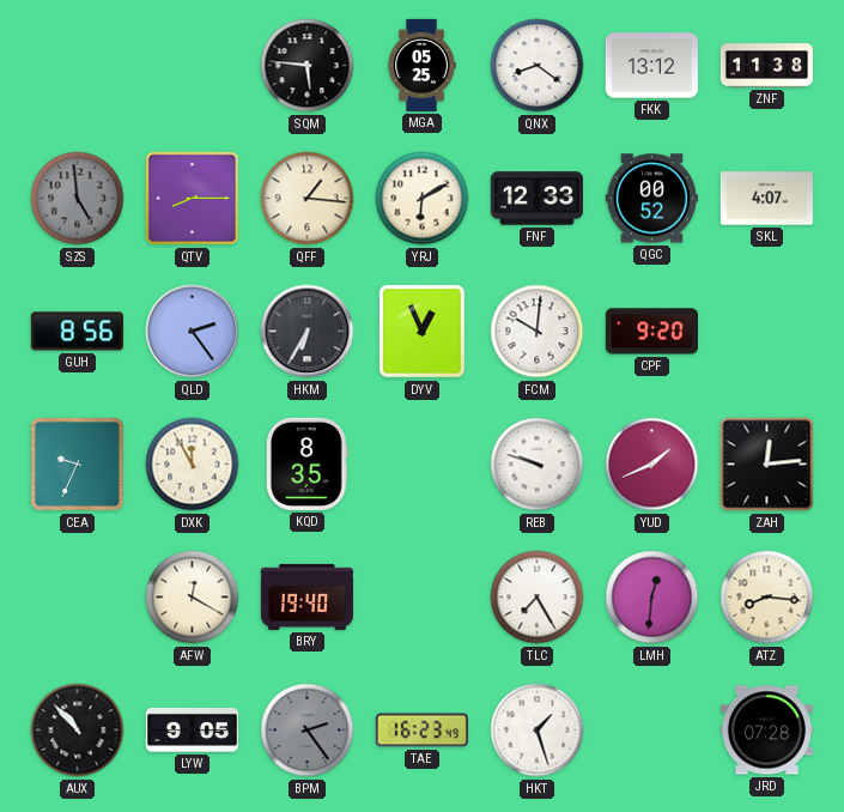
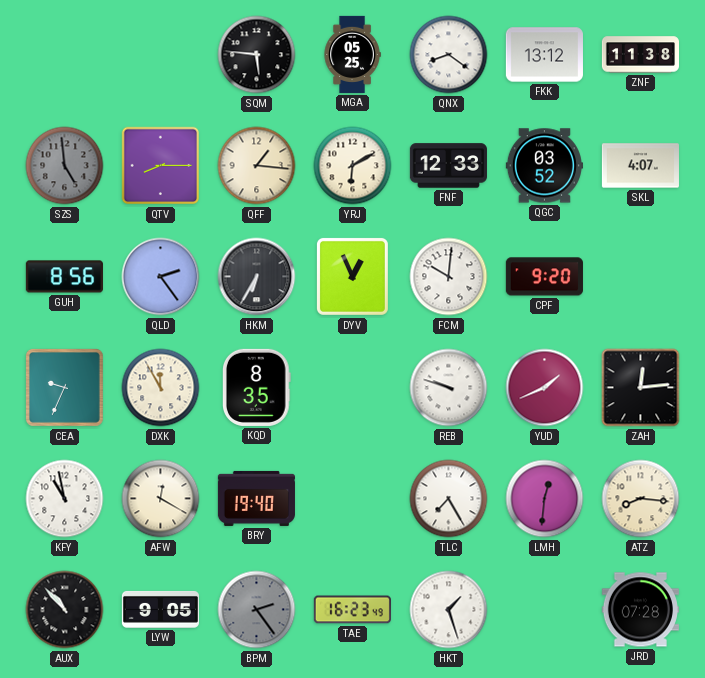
QGC: 00:52 -> 03:52
KFY: none -> 10:58
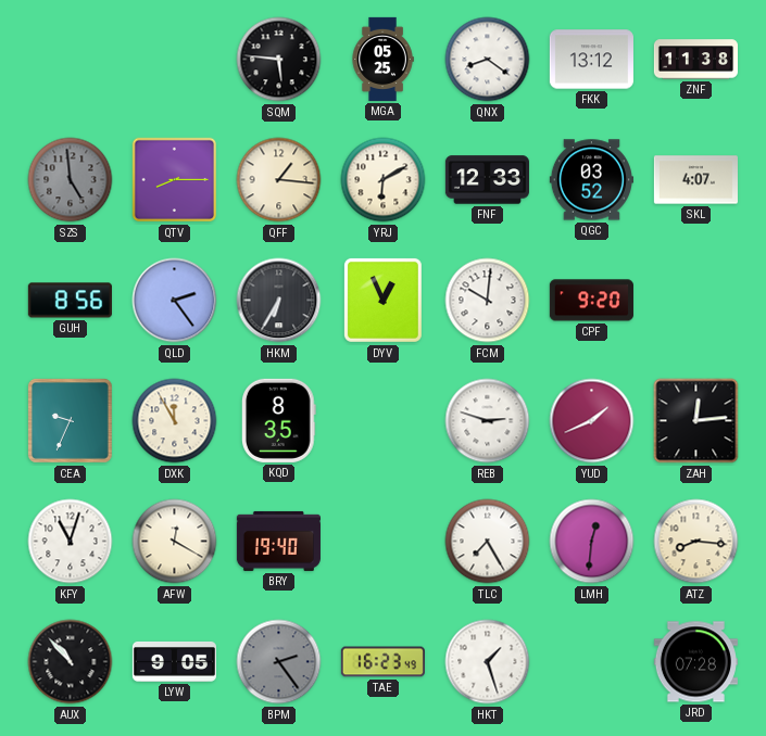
REB: 9:48 -> 2:48
KFY: 10:58 -> 11:03
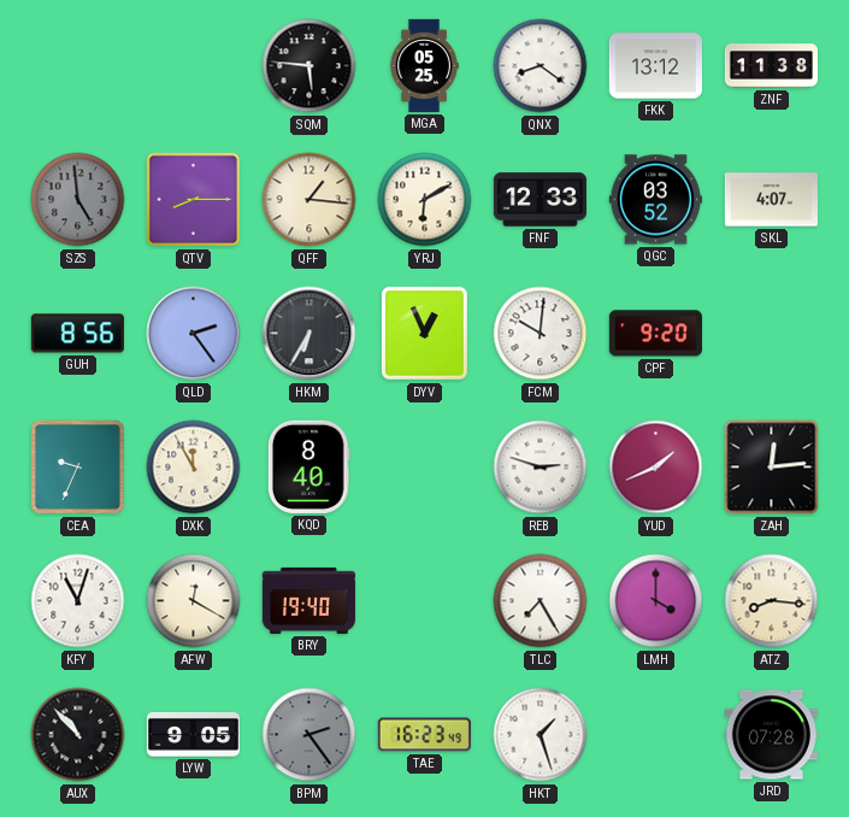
KQD: 8:35 -> 8:40
LMH: 12:31 -> 4:00
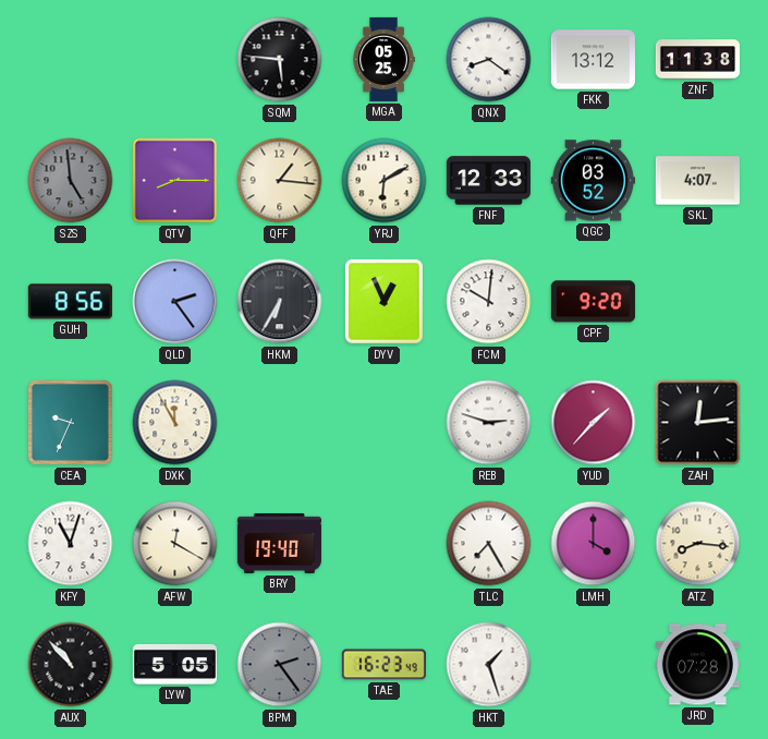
KQD: 8:40 -> none
YUD: 1:41 -> 1:37
LYW: 9:05 -> 5:05
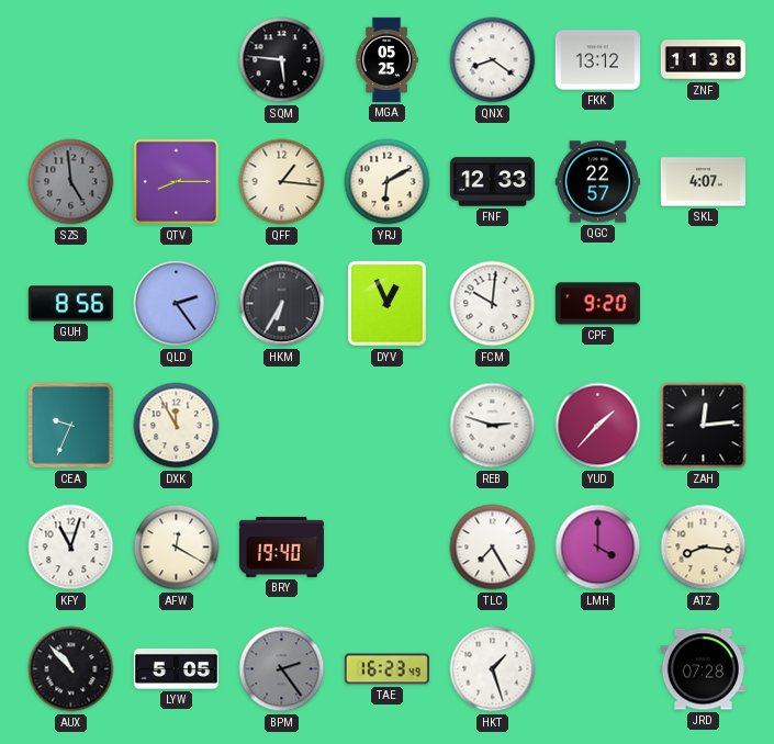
QGC: 03:52 -> 22:57
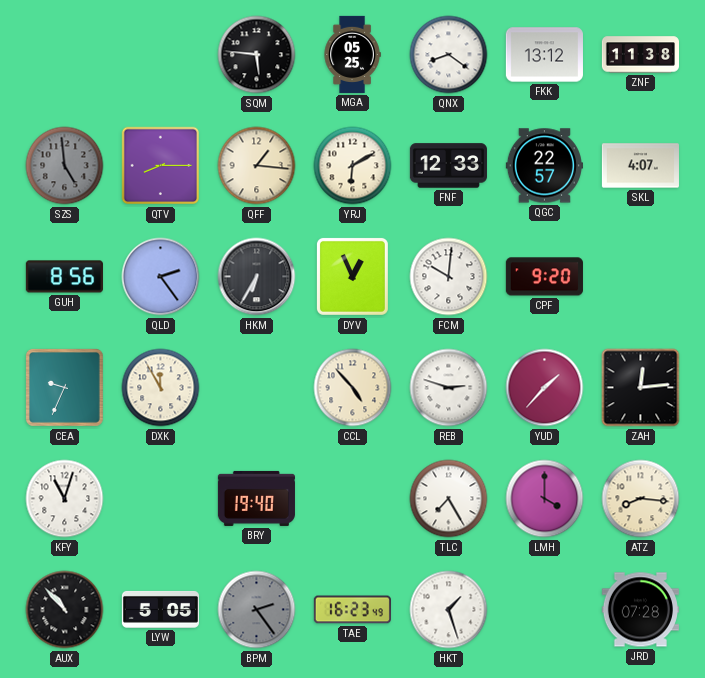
CCL: none -> 4:53
AFW: 12:20 -> none
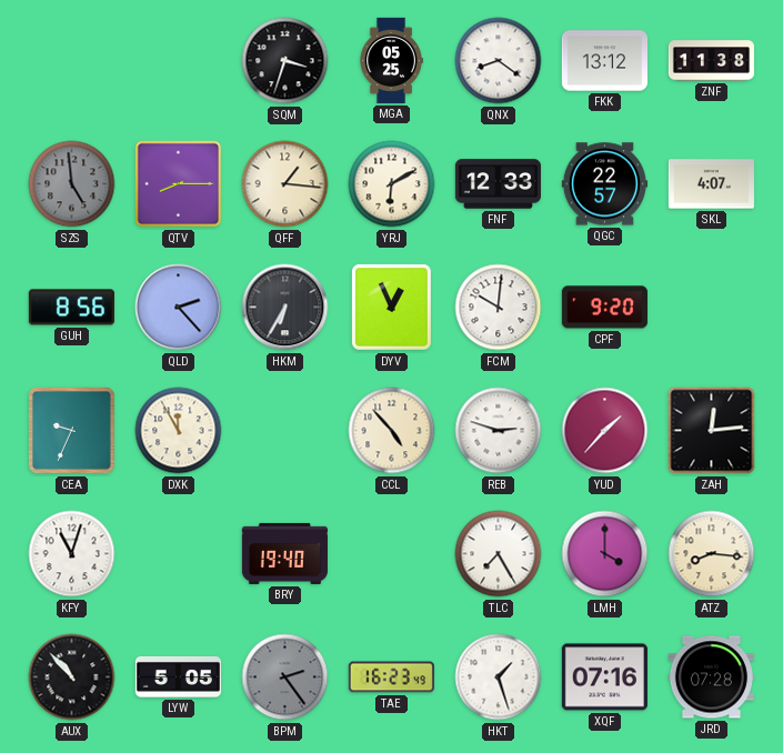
SQM: 5:46 -> 3:33
QLD: 2:24 -> 2:23
XQF: none -> 07:16
